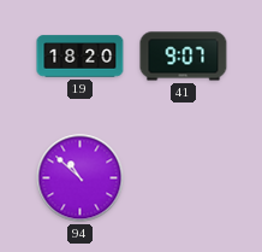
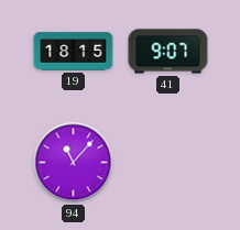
19: 18:20 -> 18:15
94: 10:52 -> 11:07
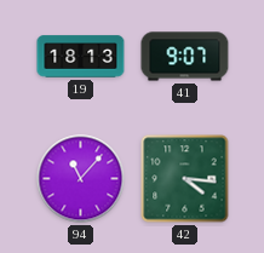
19: 18:15 -> 18:13
42: none -> 4:16
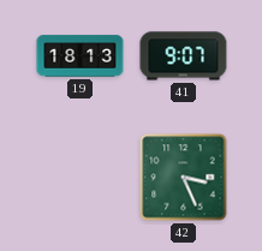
94: 11:07 -> none
42: 4:16 -> 3:26
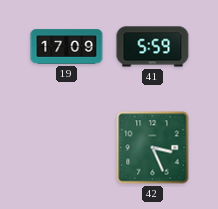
19: 18:13 -> 17:09
41: 9:07 -> 5:59
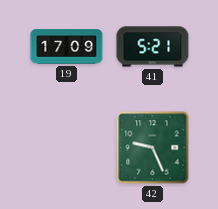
41: 5:59 -> 5:21
42: 3:26 -> 9:26
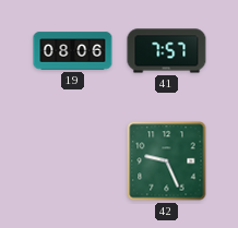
19: 17:09 -> 08:06
41: 5:21 -> 7:57
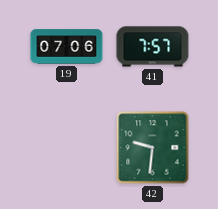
19: 08:06 -> 07:06
42: 9:26 -> 9:31
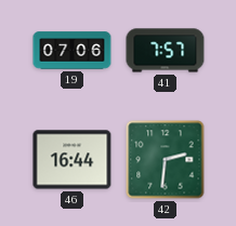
46: none -> 16:44
42: 9:31 -> 2:31
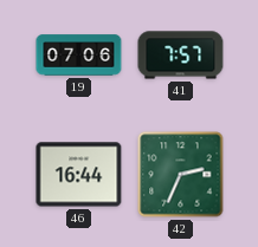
42: 2:31 -> 2:34
